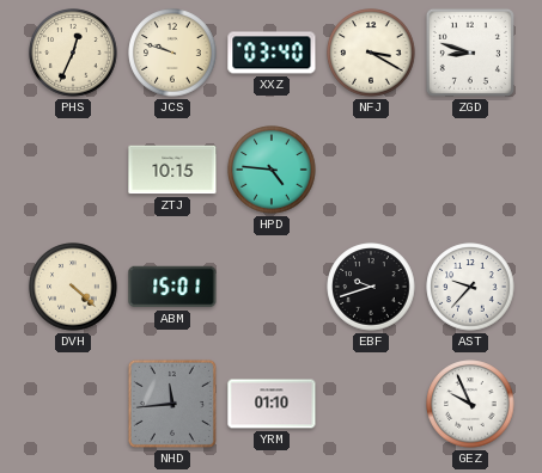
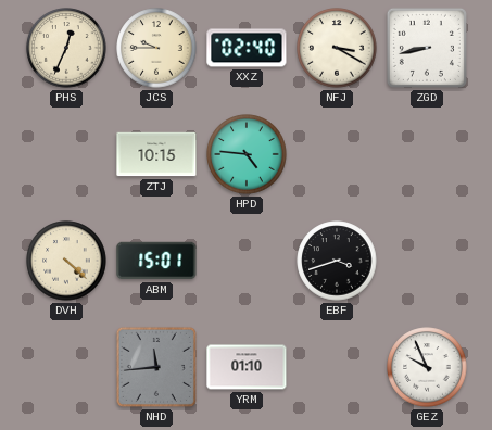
JCS: 9:48 -> 9:45
XXZ: 03:40 -> 02:40
ZGD: 8:48 -> 8:43
EBF: 9:42 -> 3:42
AST: 9:37 -> none
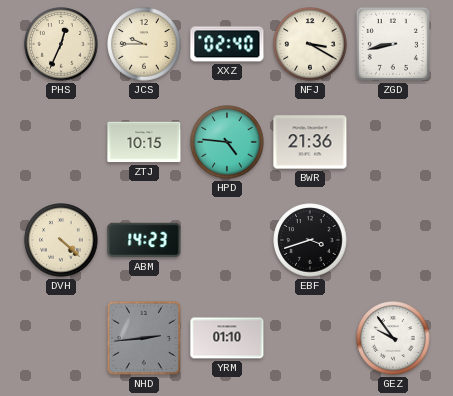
BWR: none -> 21:36
ABM: 15:01 -> 14:23
NHD: 11:44 -> 2:44
GEZ: 9:56 -> 9:54
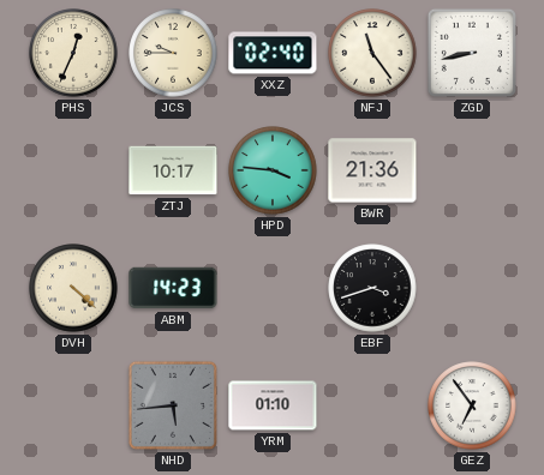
NFJ: 3:20 -> 11:24
ZTJ: 10:15 -> 10:17
HPD: 4:46 -> 3:46
NHD: 2:44 -> 5:44
GEZ: 9:54 -> 6:54
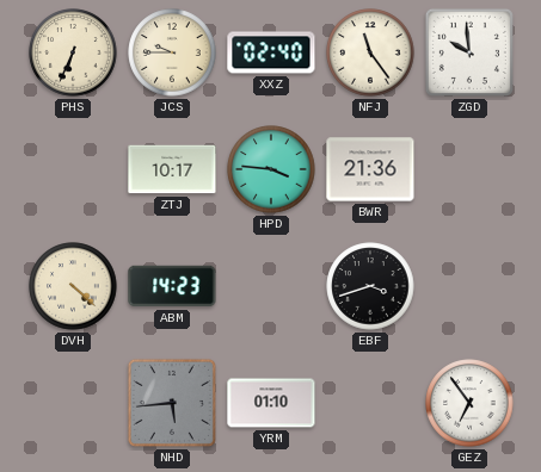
PHS: 12:34 -> 6:34
ZGD: 8:43 -> 9:59
